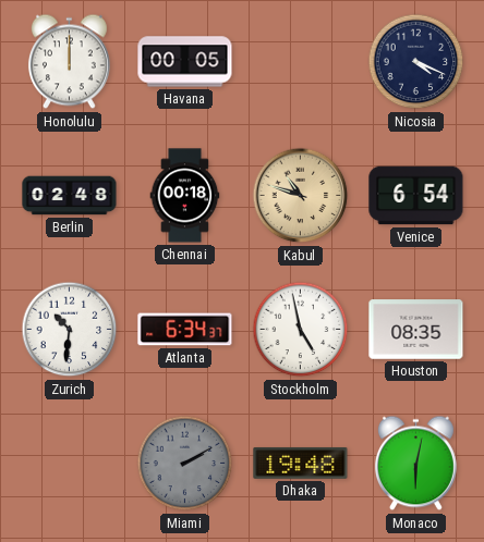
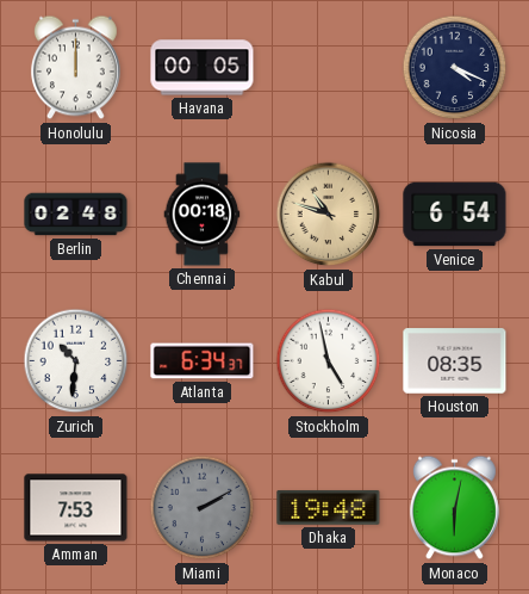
Amman: none -> 7:53
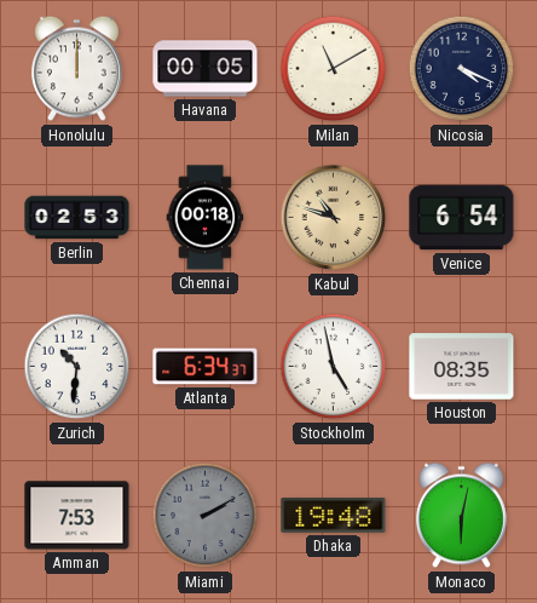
Milan: none -> 11:10
Berlin: 02:48 -> 02:53
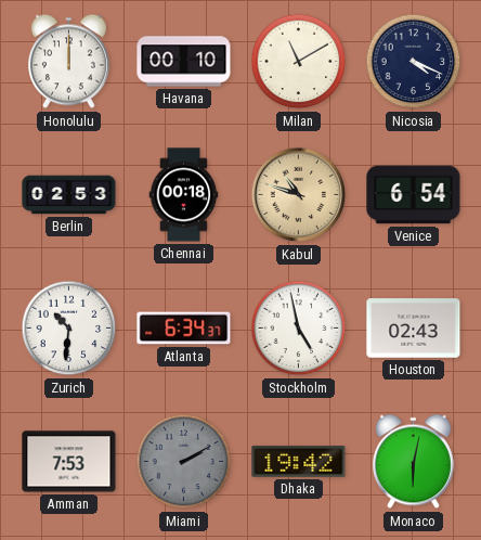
Havana: 00:05 -> 00:10
Houston: 08:35 -> 02:43
Dhaka: 19:48 -> 19:42
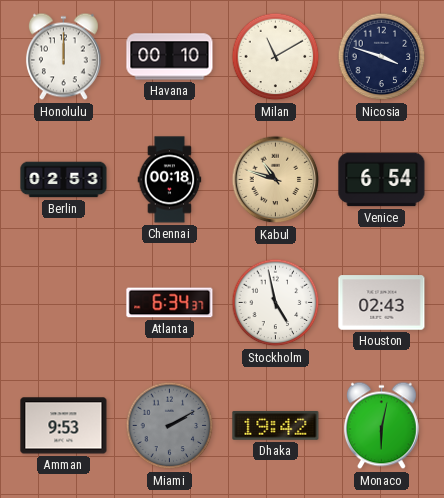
Nicosia: 4:19 -> 3:48
Zurich: 10:31 -> none
Amman: 7:53 -> 9:53
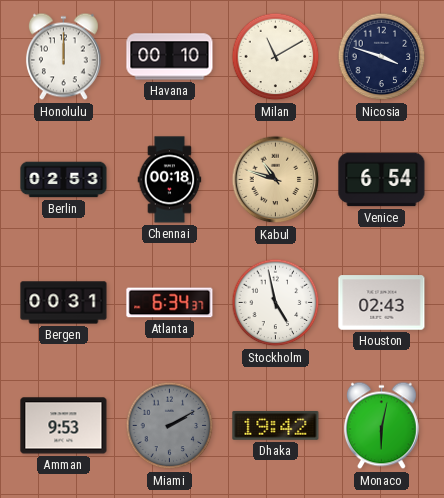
Bergen: none -> 00:31
